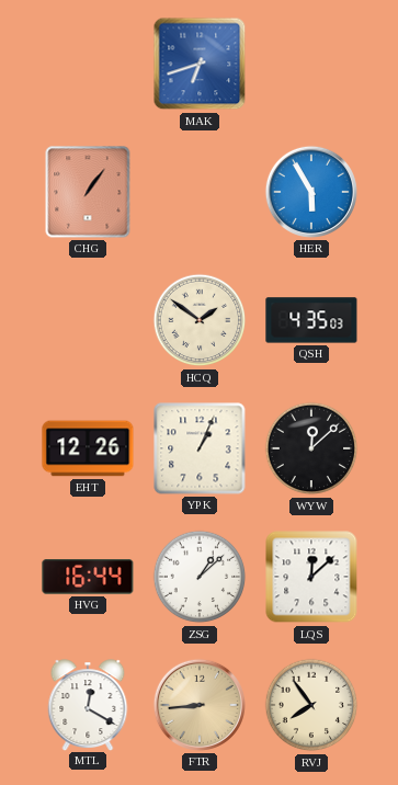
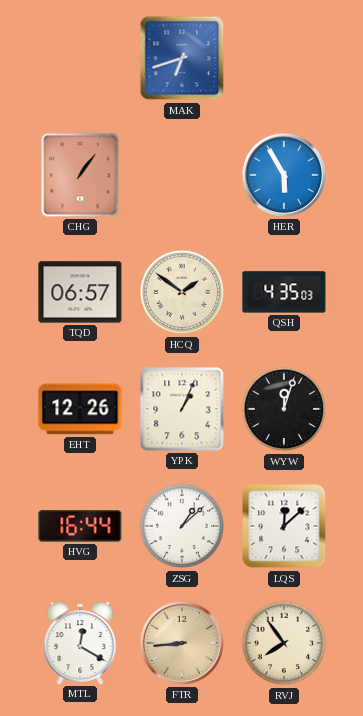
TQD: none -> 06:57
WYW: 12:08 -> 12:03
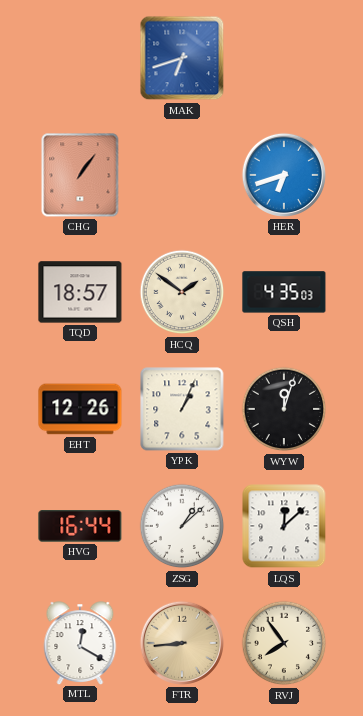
HER: 5:55 -> 6:42
TQD: 06:57 -> 18:57
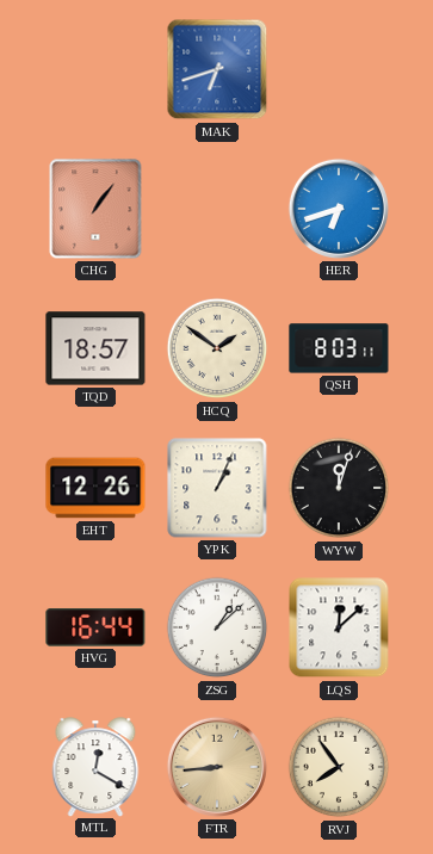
QSH: 4:35 -> 8:03
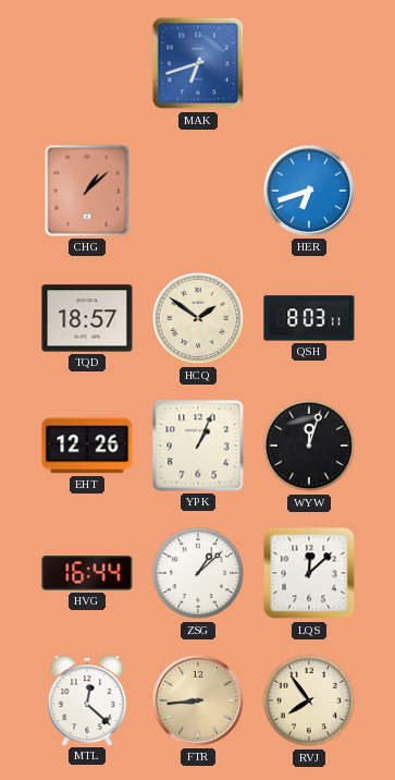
CHG: 1:06 -> 1:08
MTL: 12:20 -> 12:22
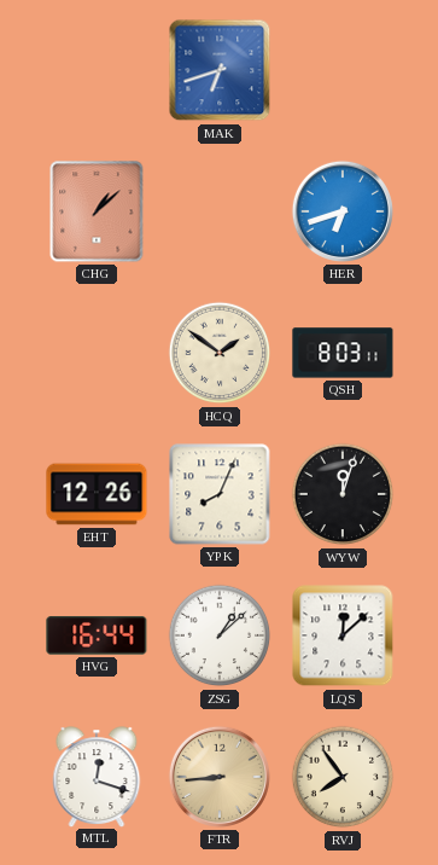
TQD: 18:57 -> none
YPK: 1:04 -> 8:04
MTL: 12:22 -> 12:18
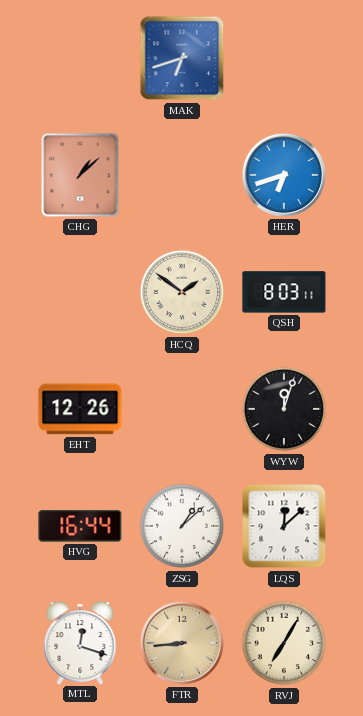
YPK: 8:04 -> none
RVJ: 7:54 -> 7:05
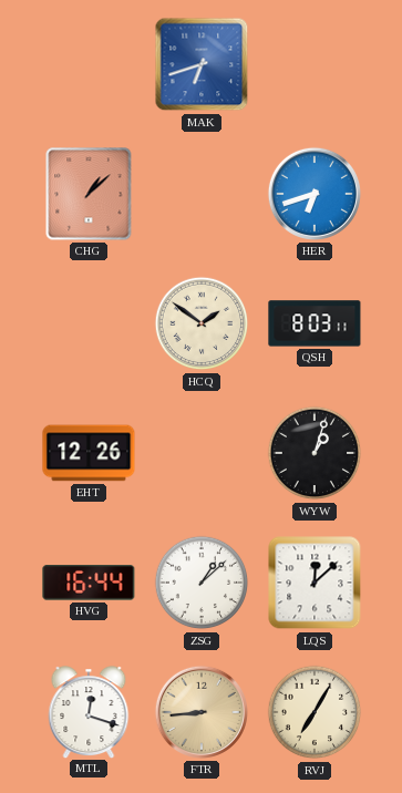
WYW: 12:03 -> 1:03
